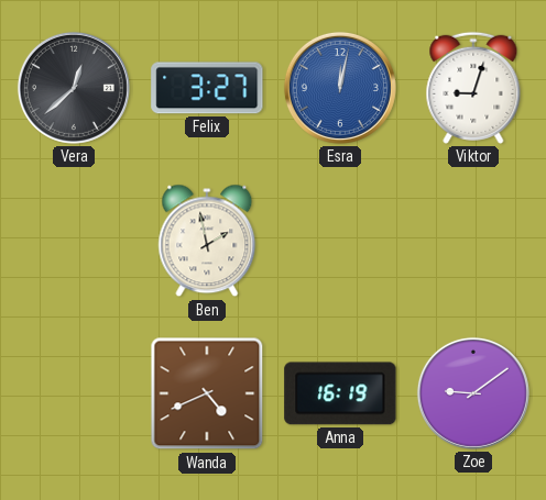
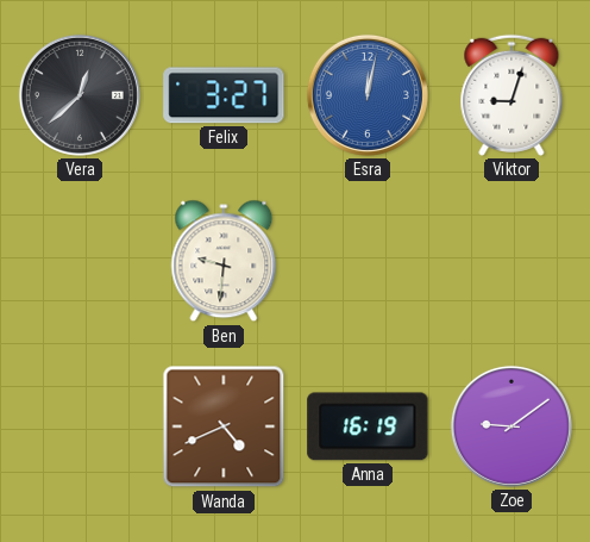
Ben: 1:58 -> 9:31
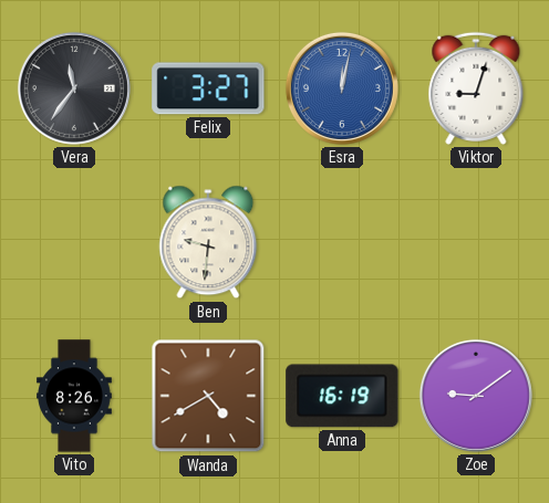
Vera: 12:38 -> 11:36
Vito: none -> 8:26
Wanda: 4:41 -> 4:40
